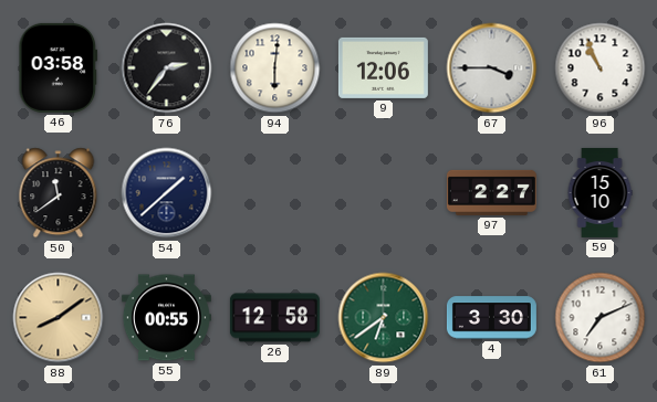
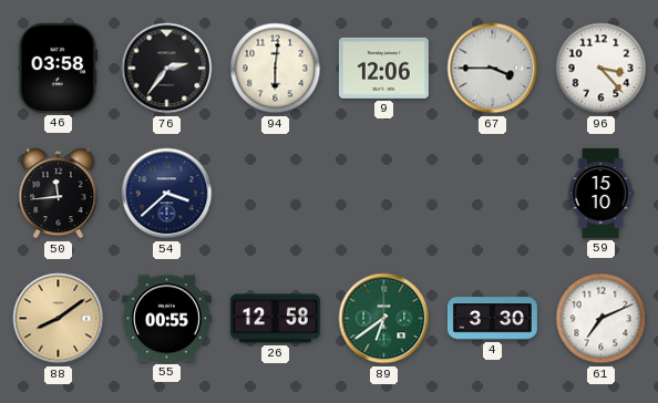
96: 10:56 -> 3:23
50: 11:39 -> 11:44
54: 1:38 -> 3:38
97: 2:27 -> none
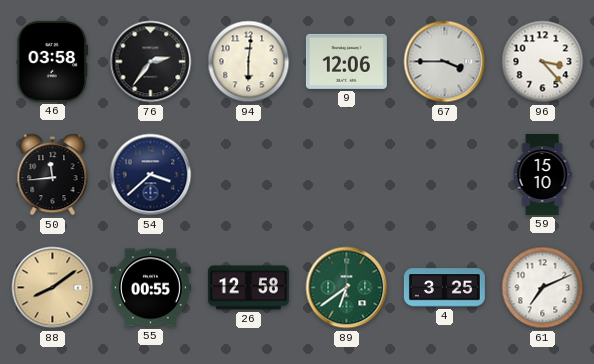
4: 3:30 -> 3:25
